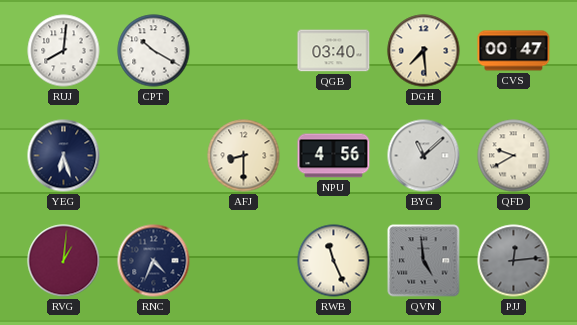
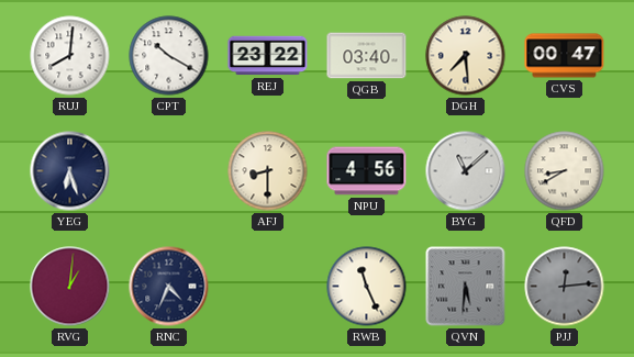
REJ: none -> 23:22
QFD: 9:40 -> 8:40
QVN: 4:59 -> 5:31
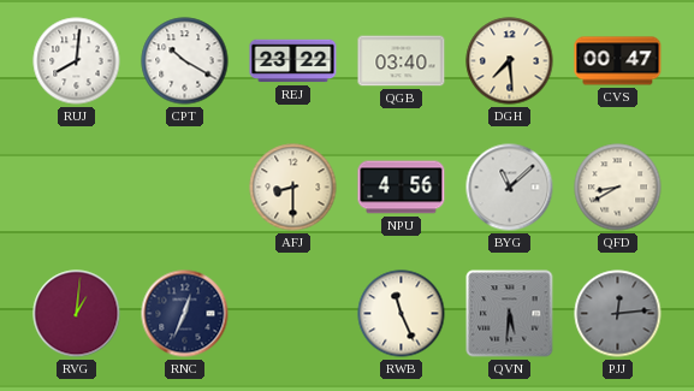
YEG: 6:27 -> none
RNC: 4:34 -> 12:34
